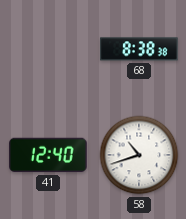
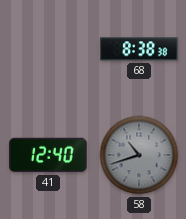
58 dial: white -> grey
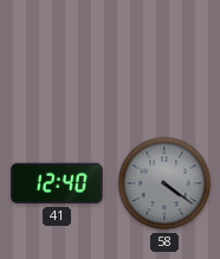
68: 8:38 -> none
58: 10:42 -> 4:21
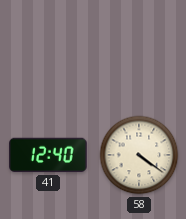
58 dial: grey -> cream
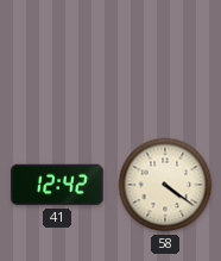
41: 12:40 -> 12:42
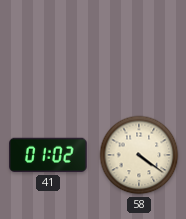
41: 12:42 -> 01:02
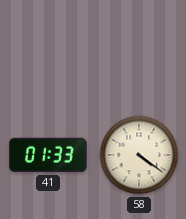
41: 01:02 -> 01:33
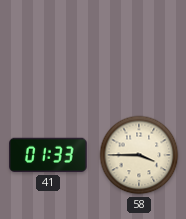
58: 4:21 -> 3:45
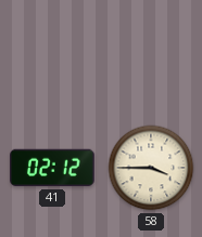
41: 01:33 -> 02:12
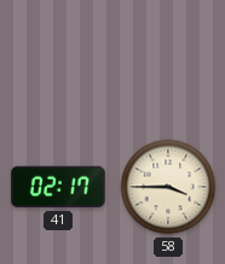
41: 02:12 -> 02:17
